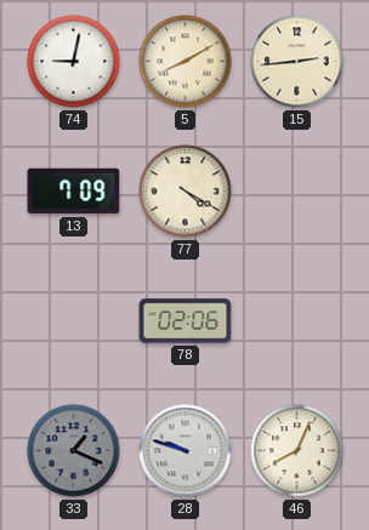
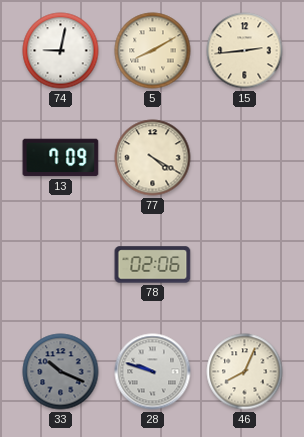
33: 1:19 -> 10:19
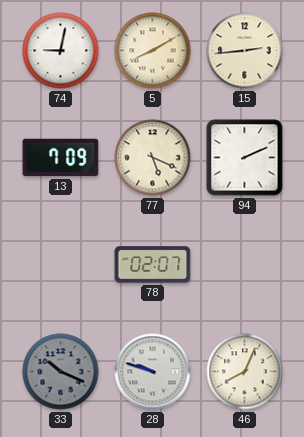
77: 4:20 -> 5:19
94: none -> 2:11
78: 02:06 -> 02:07
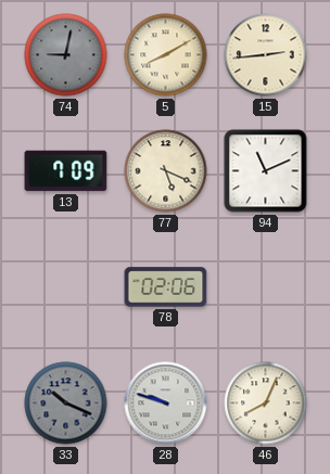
74 dial: white -> grey
94: 2:11 -> 11:11
78: 02:07 -> 02:06
